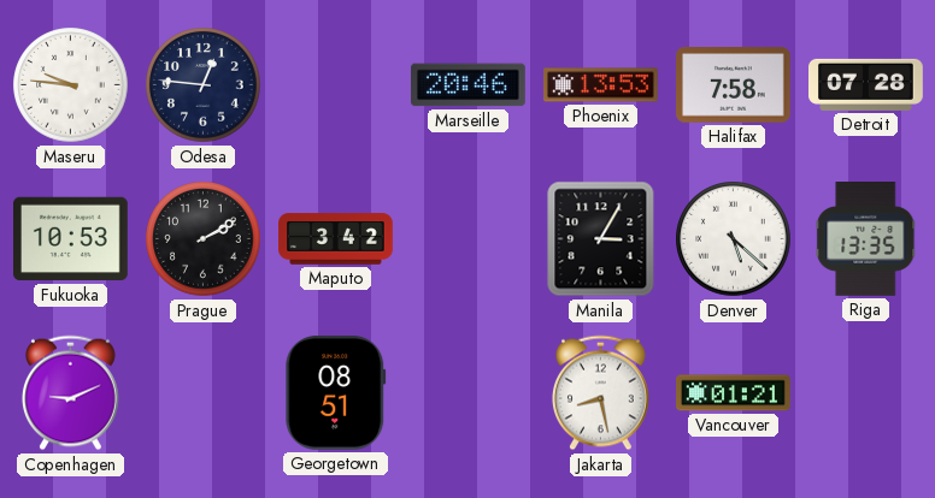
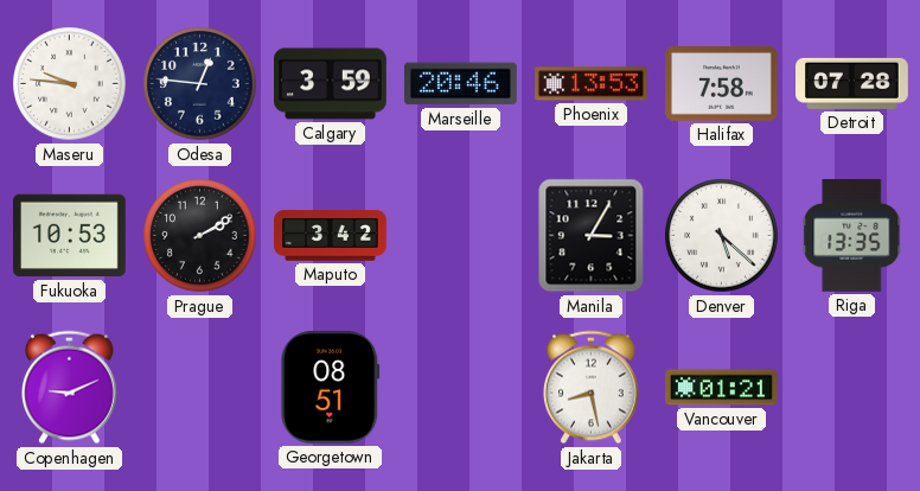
Calgary: none -> 3:59
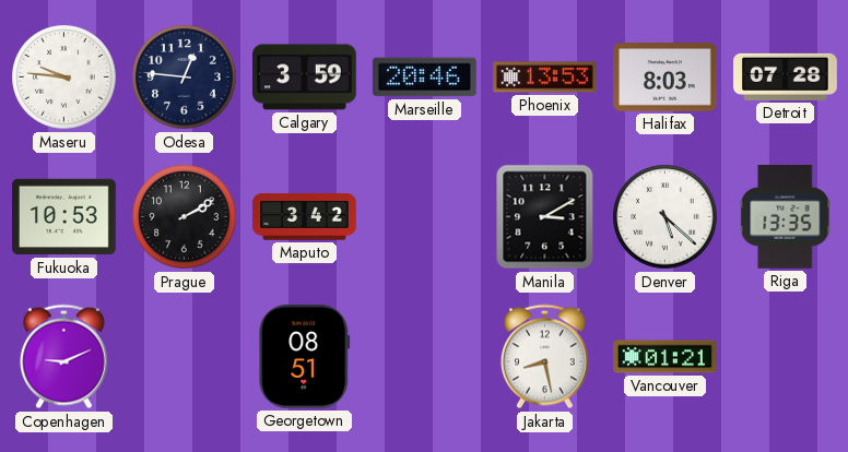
Halifax: 7:58 -> 8:03
Manila: 3:05 -> 3:10
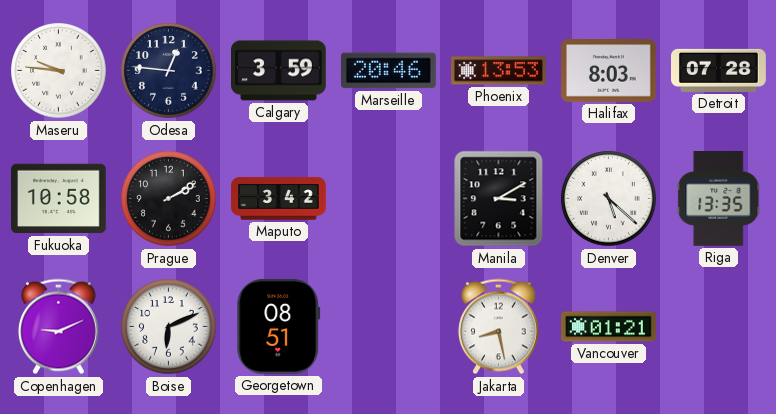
Fukuoka: 10:53 -> 10:58
Boise: none -> 6:11
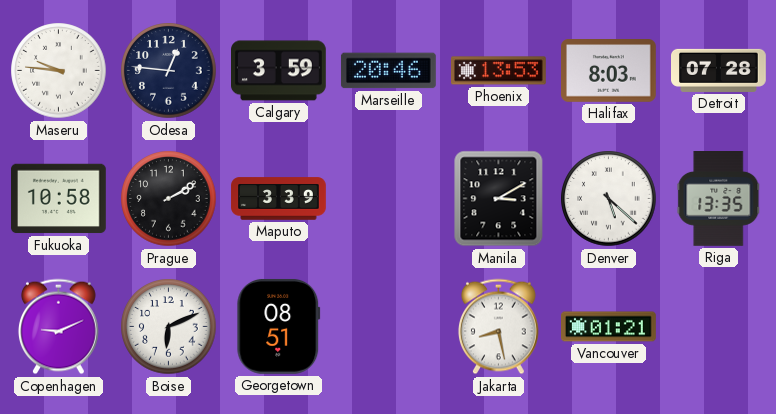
Maputo: 3:42 -> 3:39
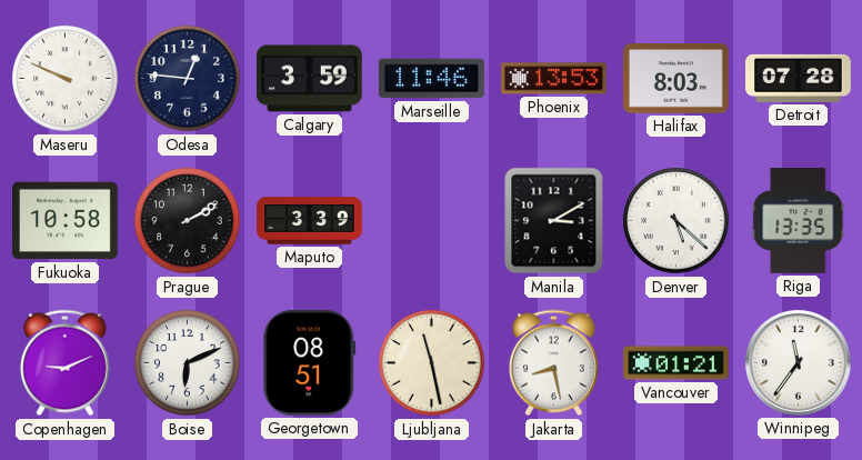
Maseru: 9:46 -> 9:49
Marseille: 20:46 -> 11:46
Ljubljana: none -> 11:28
Winnipeg: none -> 11:36
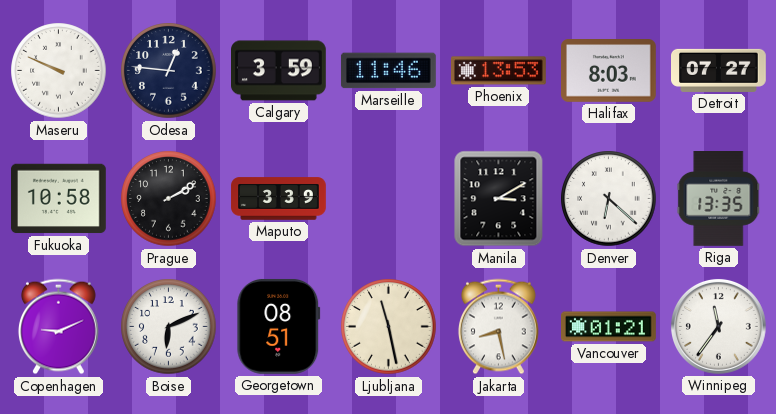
Detroit: 07:28 -> 07:27
Denver: 5:22 -> 6:22
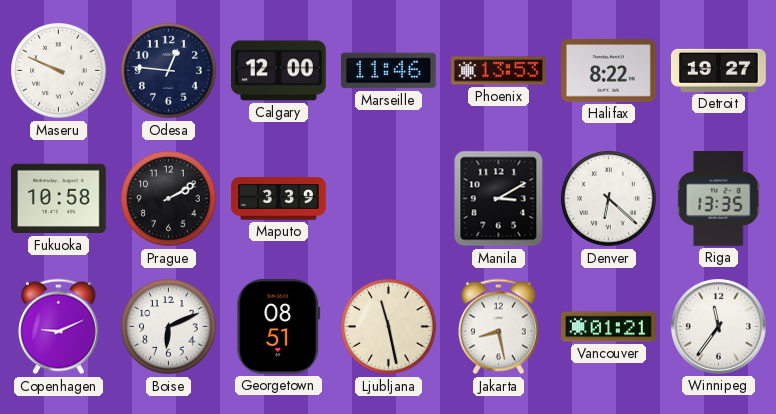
Calgary: 3:59 -> 12:00
Halifax: 8:03 -> 8:22
Detroit: 07:27 -> 19:27
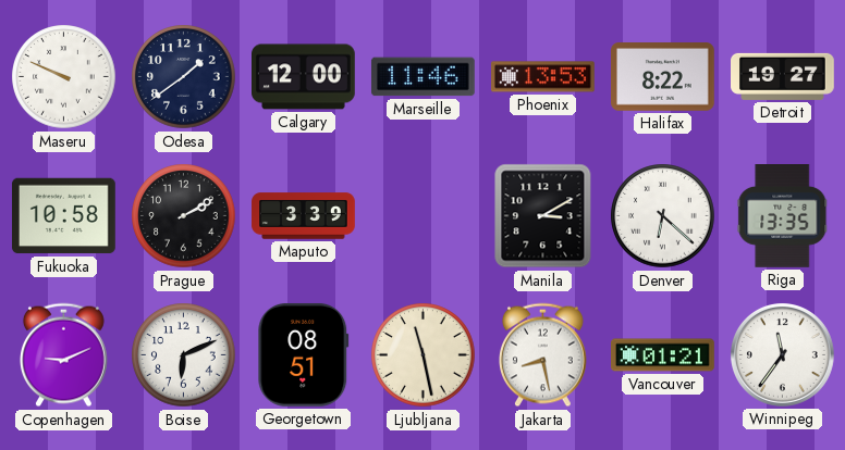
Odesa: 12:46 -> 1:39
